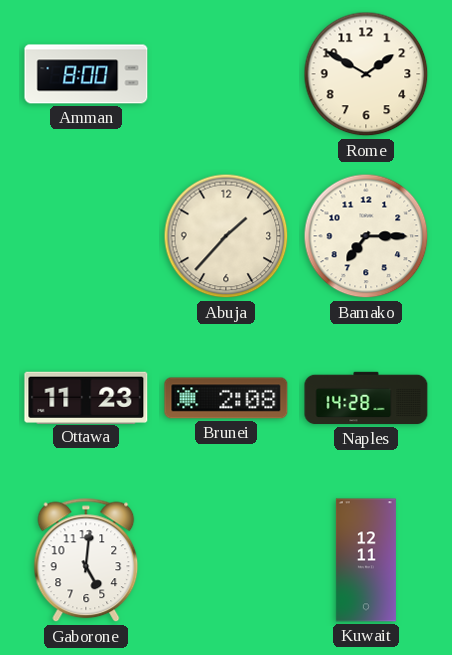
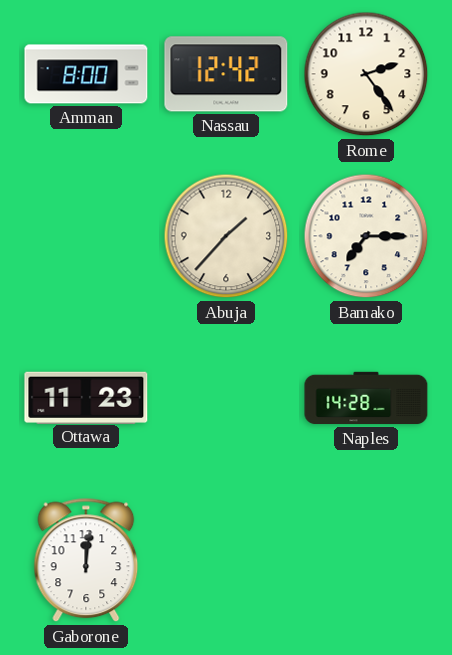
Nassau: none -> 12:42
Rome: 1:50 -> 2:24
Brunei: 2:08 -> none
Gaborone: 5:01 -> 12:01
Kuwait: 12:11 -> none
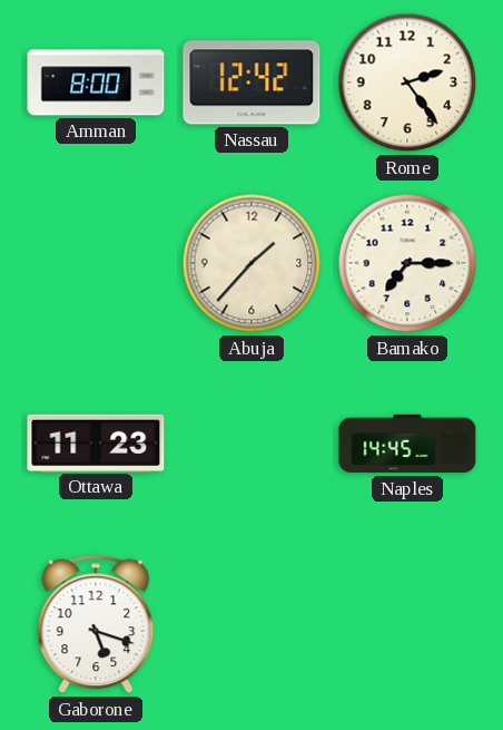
Naples: 14:28 -> 14:45
Gaborone: 12:01 -> 5:18
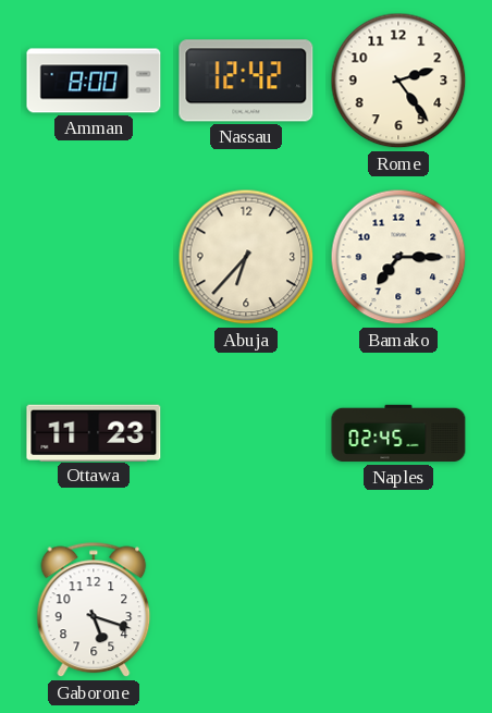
Abuja: 1:37 -> 6:37
Naples: 14:45 -> 02:45
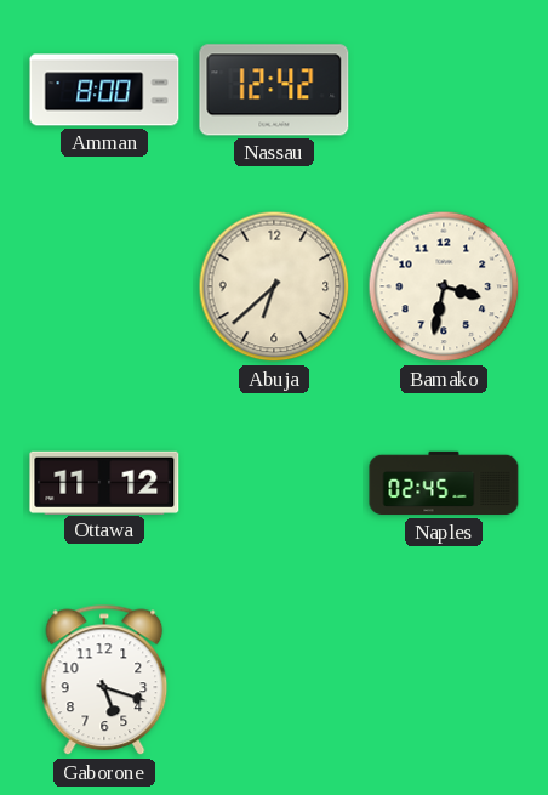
Rome: 2:24 -> none
Abuja: 6:37 -> 6:38
Bamako: 7:15 -> 3:32
Ottawa: 11:23 -> 11:12
